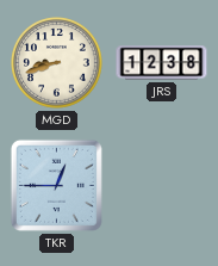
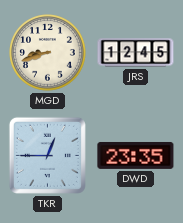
JRS: 12:38 -> 12:45
DWD: none -> 23:35
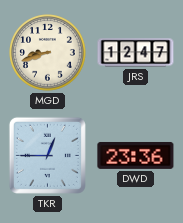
JRS: 12:45 -> 12:47
DWD: 23:35 -> 23:36
